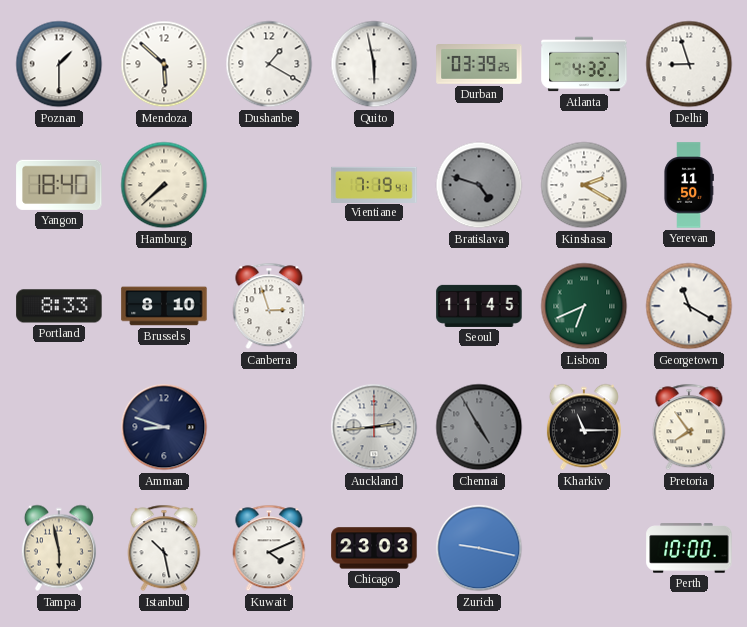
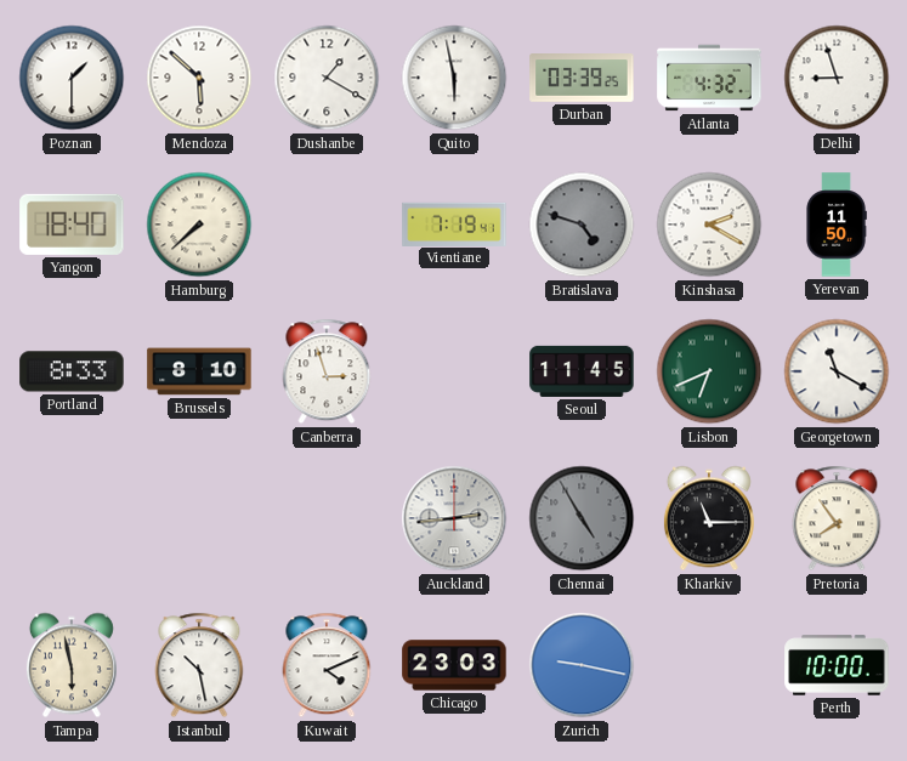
Amman: 8:48 -> none
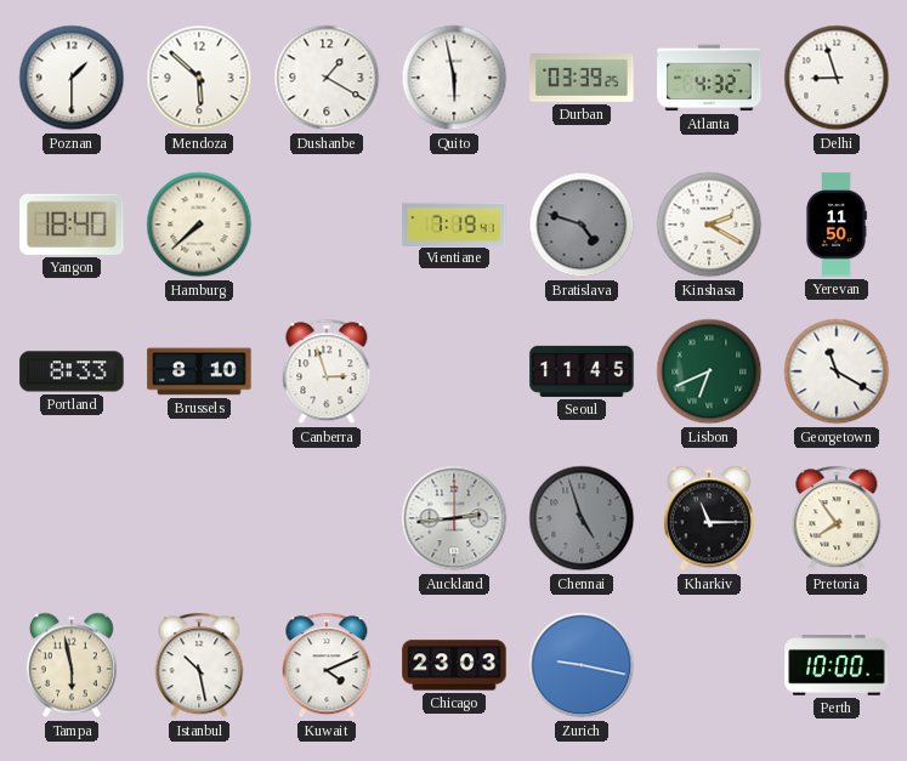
Chennai: 4:55 -> 4:57
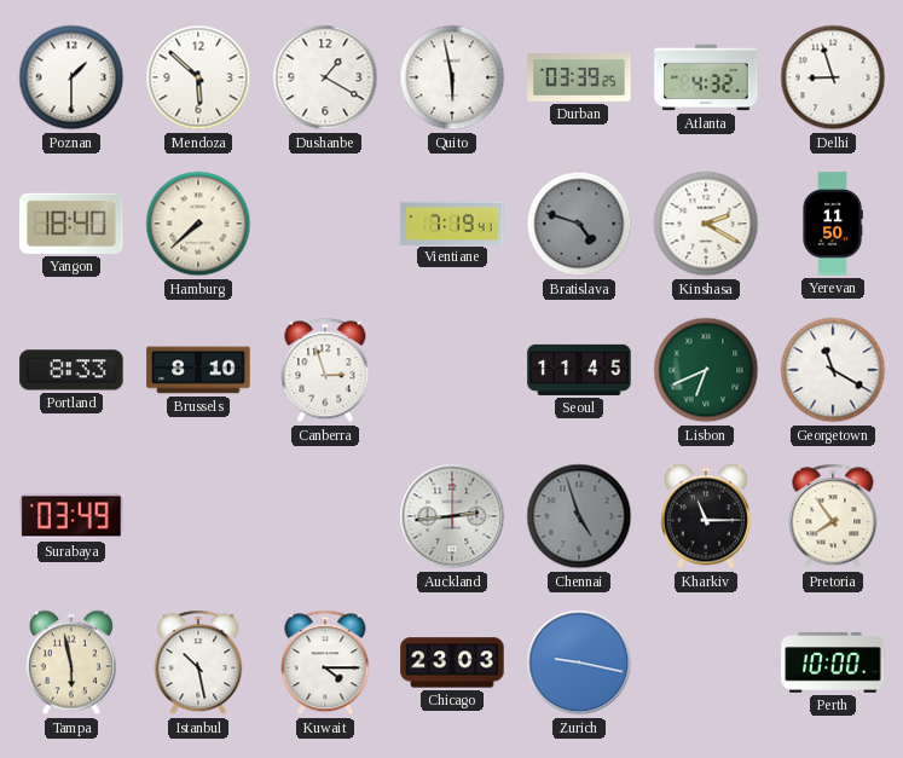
Surabaya: none -> 03:49
Kuwait: 4:11 -> 4:15
